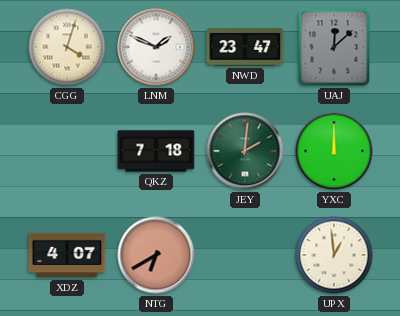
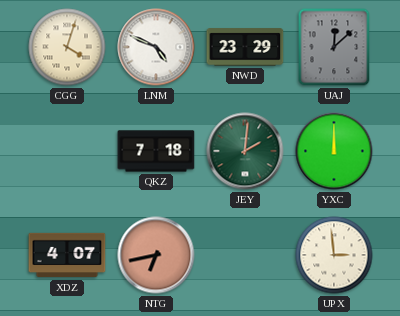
LNM: 1:49 -> 4:49
NWD: 23:47 -> 23:29
NTG: 6:40 -> 6:43
UPX: 12:59 -> 2:59
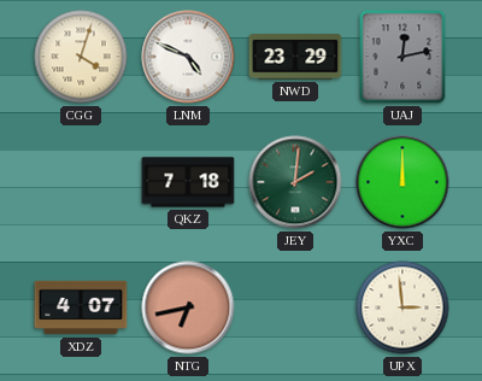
UAJ: 12:08 -> 12:13
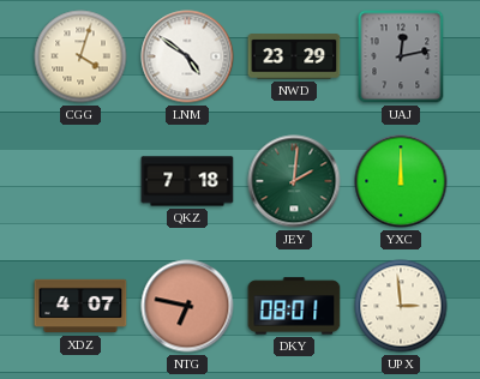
LNM: 4:49 -> 4:51
NTG: 6:43 -> 6:47
DKY: none -> 08:01
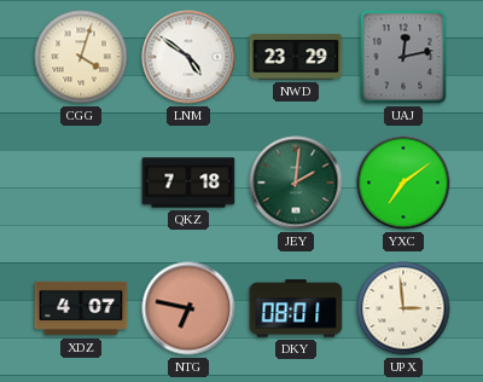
YXC: 12:00 -> 7:09
